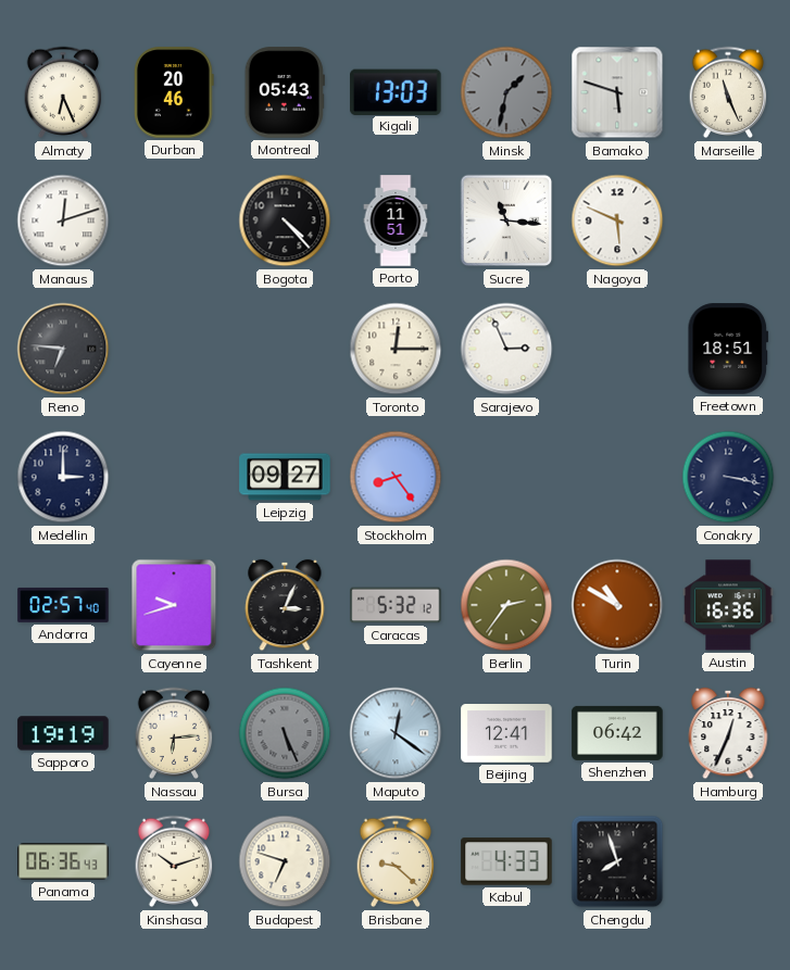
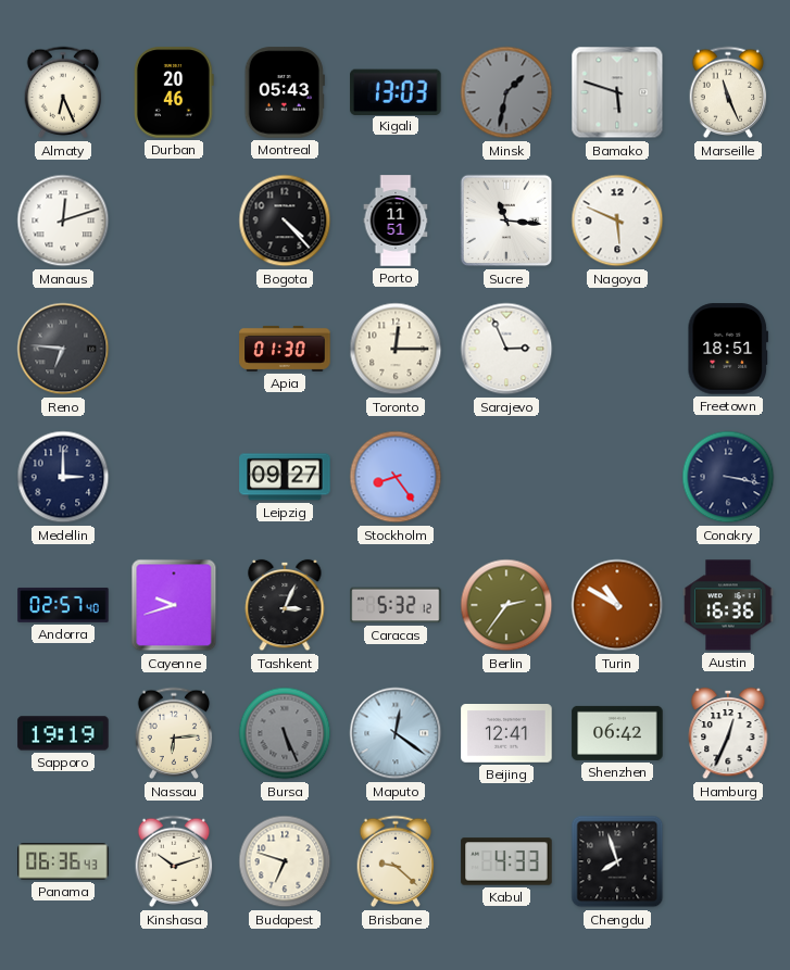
Apia: none -> 01:30
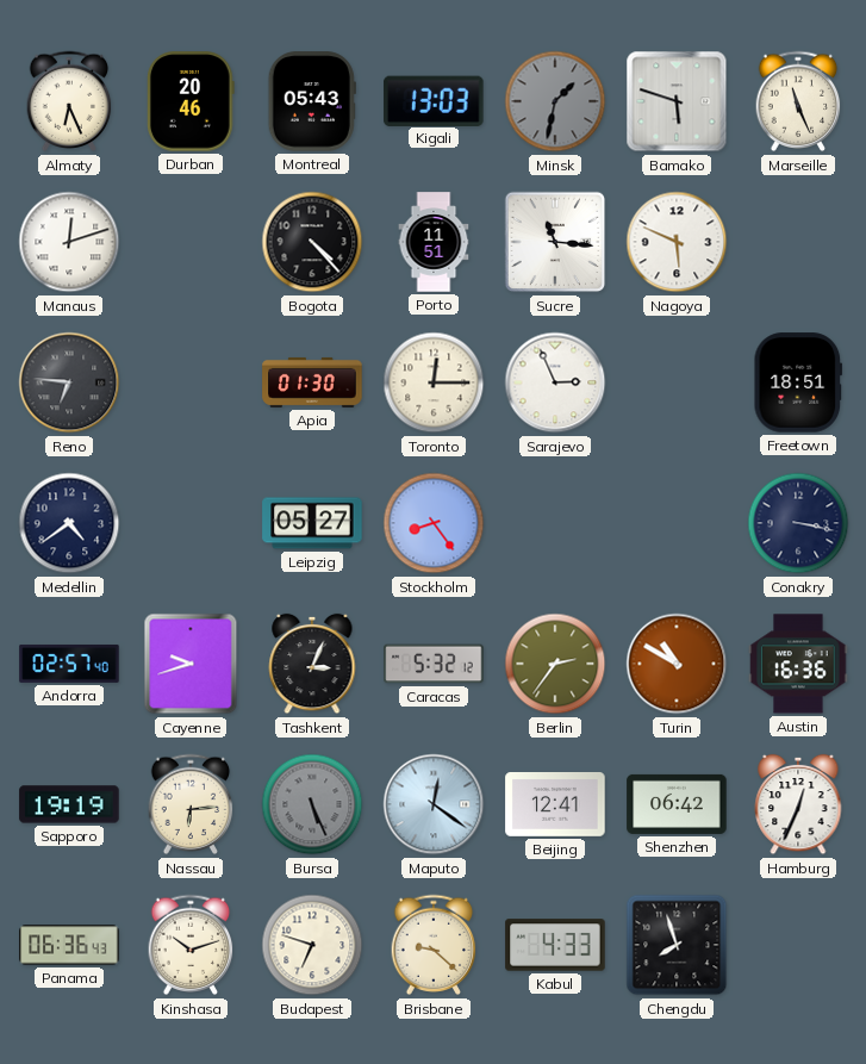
Medellin: 3:00 -> 4:39
Leipzig: 09:27 -> 05:27
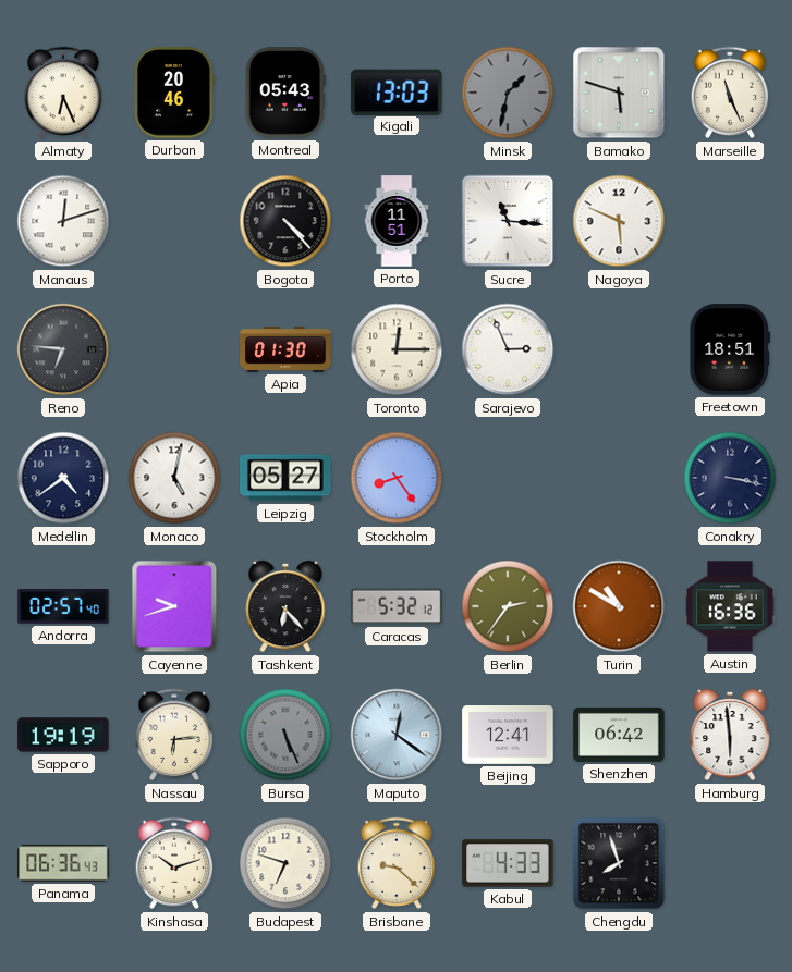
Monaco: none -> 5:02
Tashkent: 3:04 -> 6:23
Hamburg: 12:34 -> 5:59
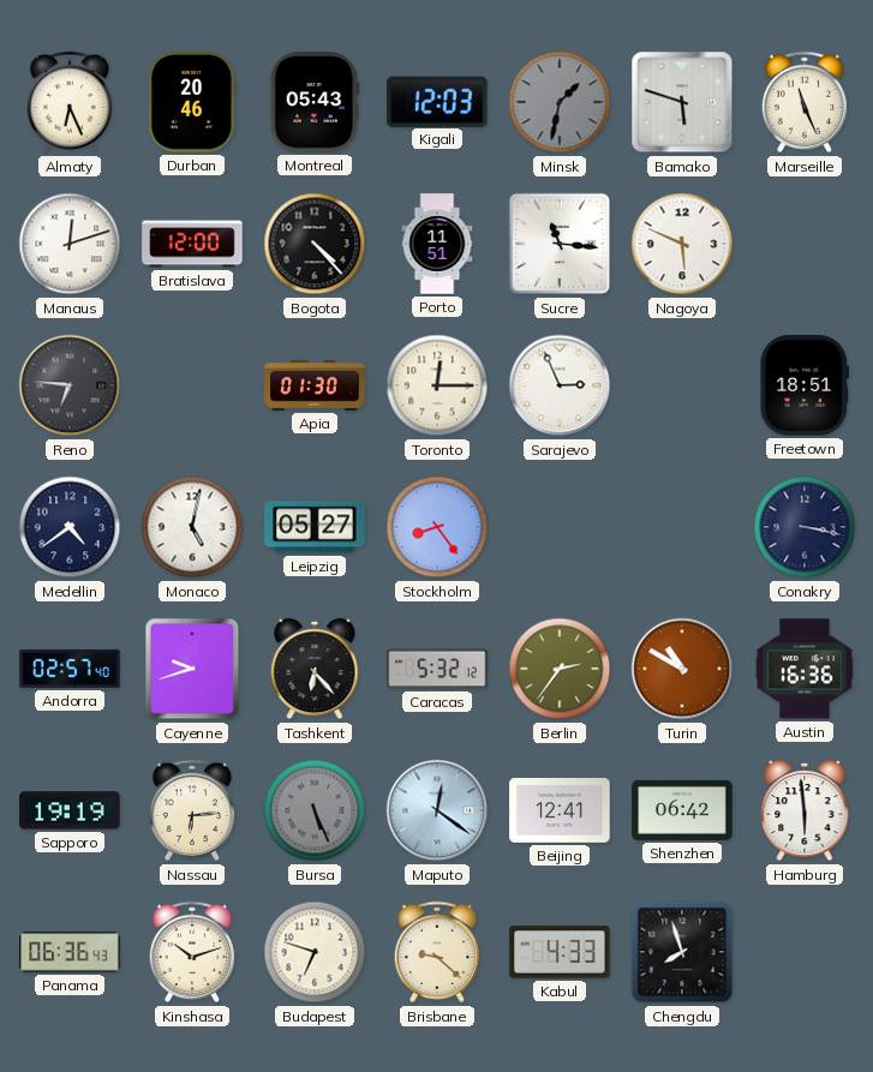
Kigali: 13:03 -> 12:03
Bratislava: none -> 12:00
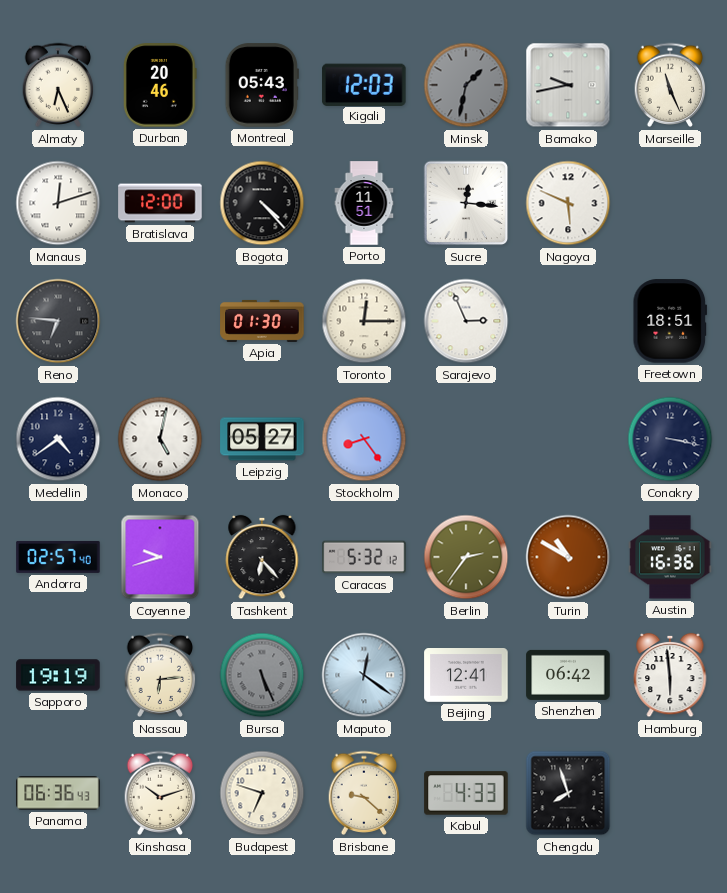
Bamako: 5:48 -> 9:43
Sucre: 11:16 -> 12:16
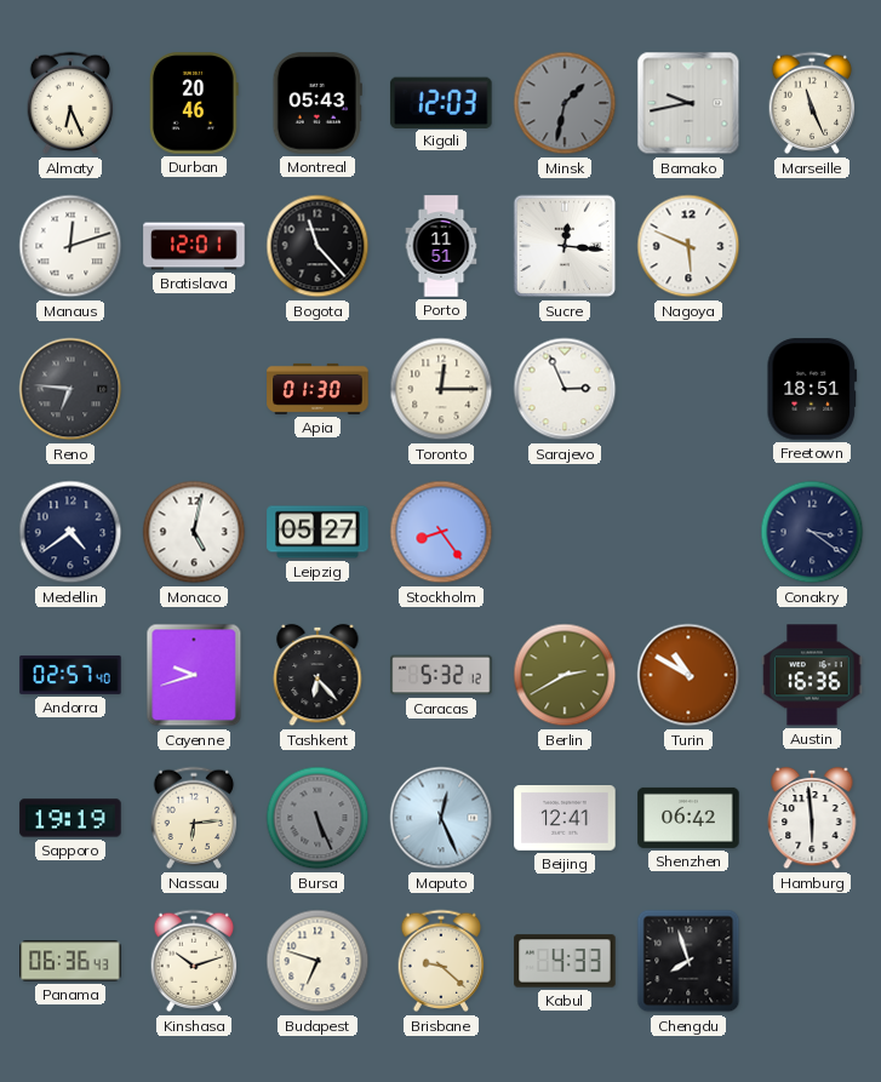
Bratislava: 12:00 -> 12:01
Bogota: 4:23 -> 11:23
Conakry: 3:17 -> 3:21
Berlin: 2:36 -> 2:40
Maputo: 12:21 -> 12:26
